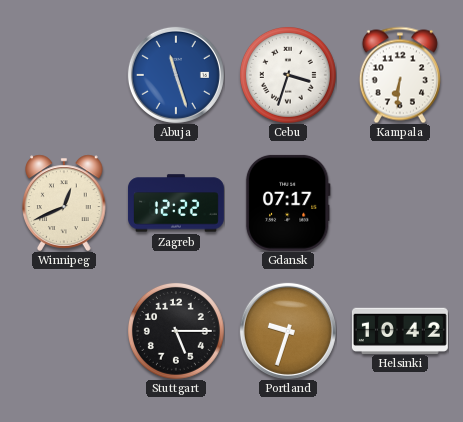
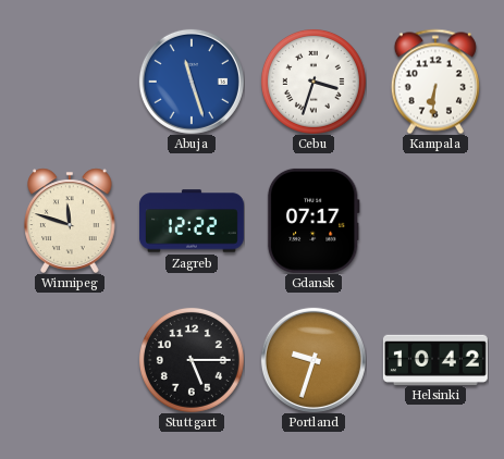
Winnipeg: 12:41 -> 11:48
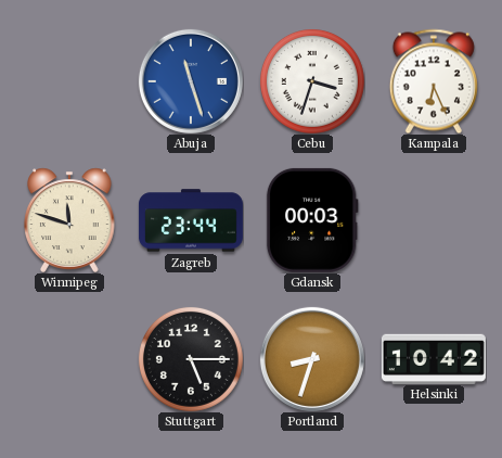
Kampala: 6:31 -> 6:26
Zagreb: 12:22 -> 23:44
Gdansk: 07:17 -> 00:03
Portland: 9:33 -> 8:33
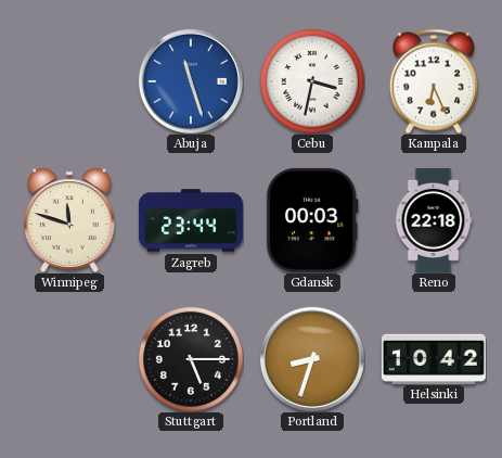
Cebu: 3:33 -> 3:32
Reno: none -> 22:18
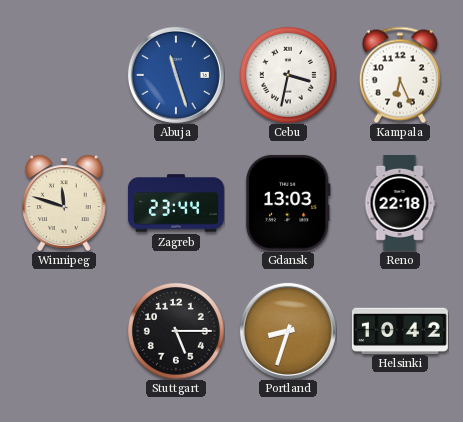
Gdansk: 00:03 -> 13:03
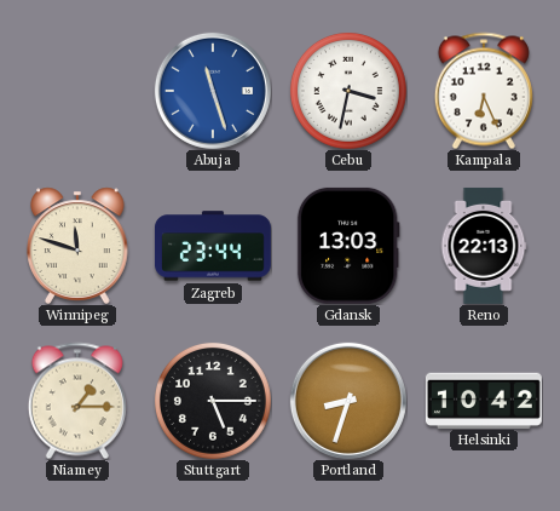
Reno: 22:18 -> 22:13
Niamey: none -> 1:15
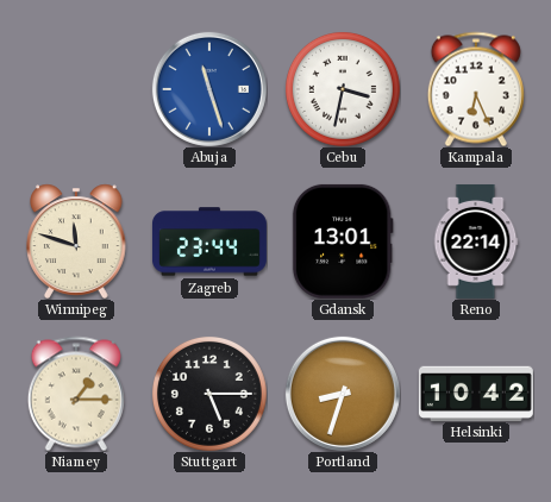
Gdansk: 13:03 -> 13:01
Reno: 22:13 -> 22:14
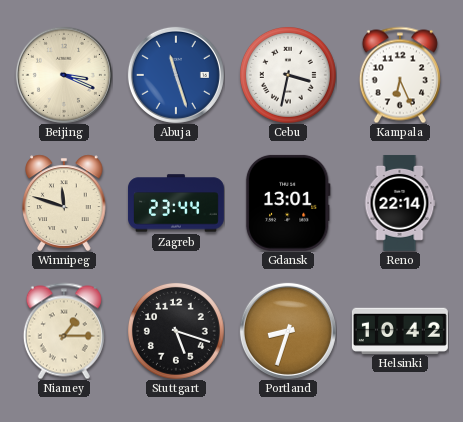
Beijing: none -> 3:19
Stuttgart: 5:15 -> 5:18
